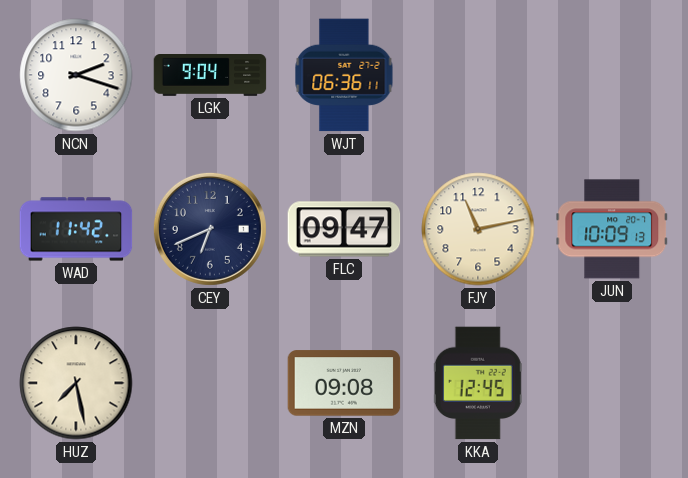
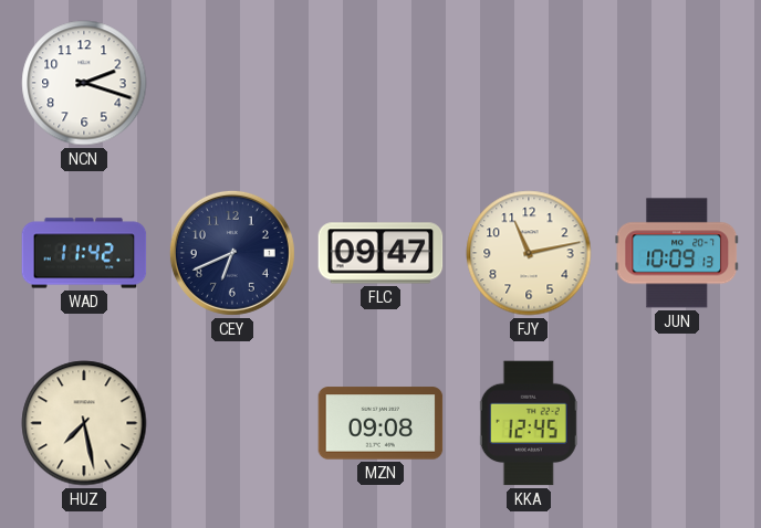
LGK: 9:04 -> none
WJT: 06:36 -> none
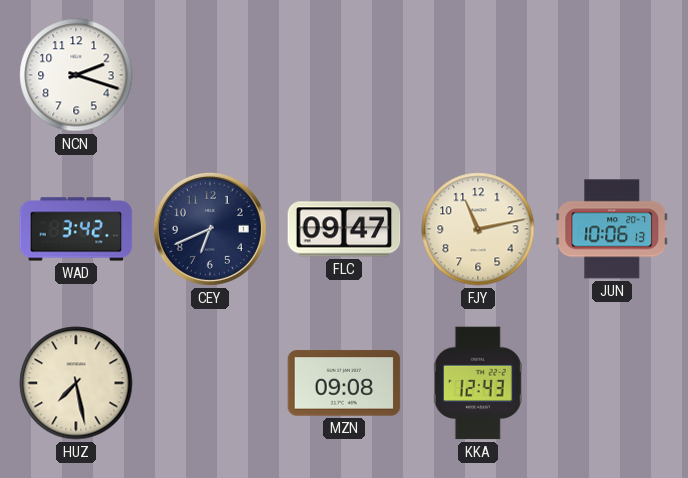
WAD: 11:42 -> 3:42
JUN: 10:09 -> 10:06
KKA: 12:45 -> 12:43
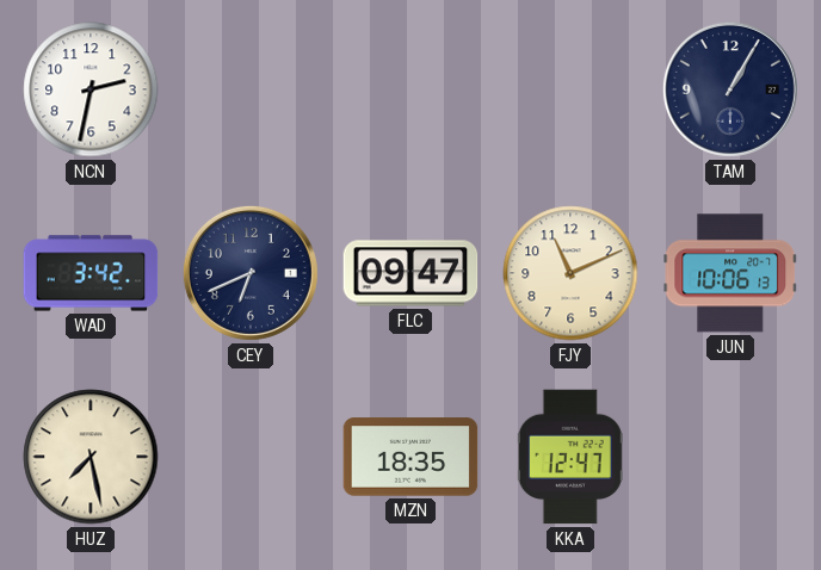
NCN: 2:18 -> 2:32
TAM: none -> 1:05
FJY: 11:13 -> 11:11
MZN: 09:08 -> 18:35
KKA: 12:43 -> 12:47
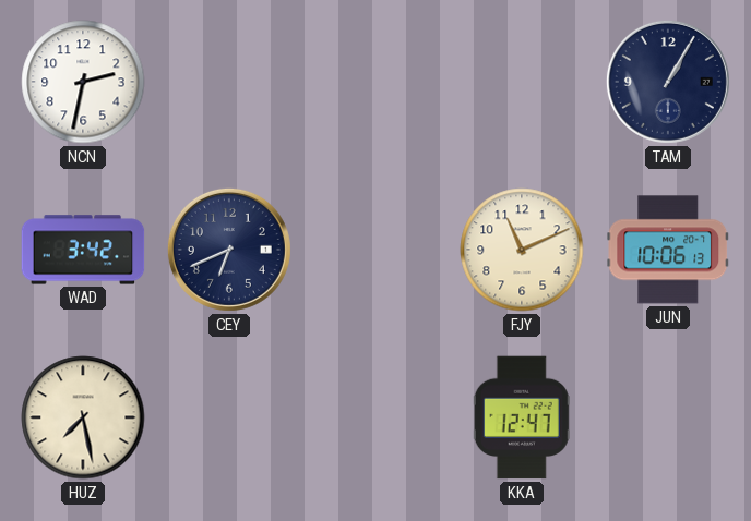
FLC: 09:47 -> none
MZN: 18:35 -> none
